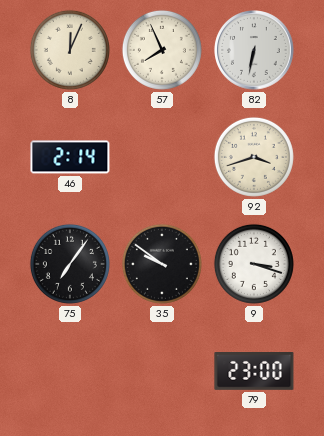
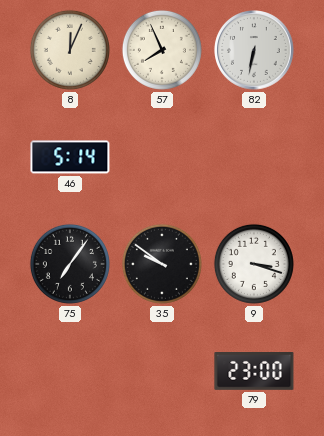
46: 2:14 -> 5:14
92: 3:42 -> none
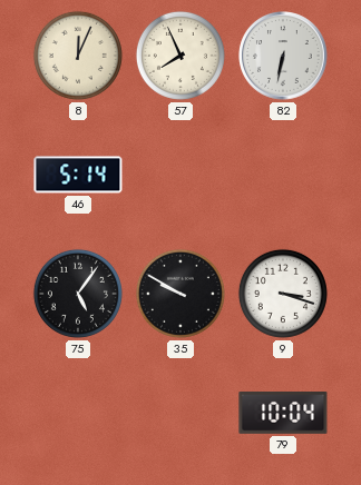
75: 7:06 -> 5:06
35: 9:51 -> 9:50
79: 23:00 -> 10:04
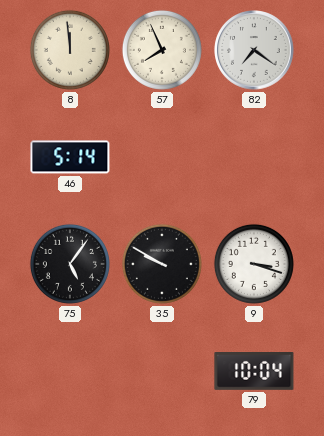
8: 12:04 -> 11:59
82: 6:32 -> 7:21
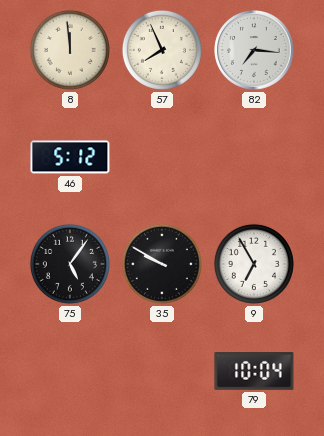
82: 7:21 -> 7:16
46: 5:14 -> 5:12
9: 3:18 -> 6:55
